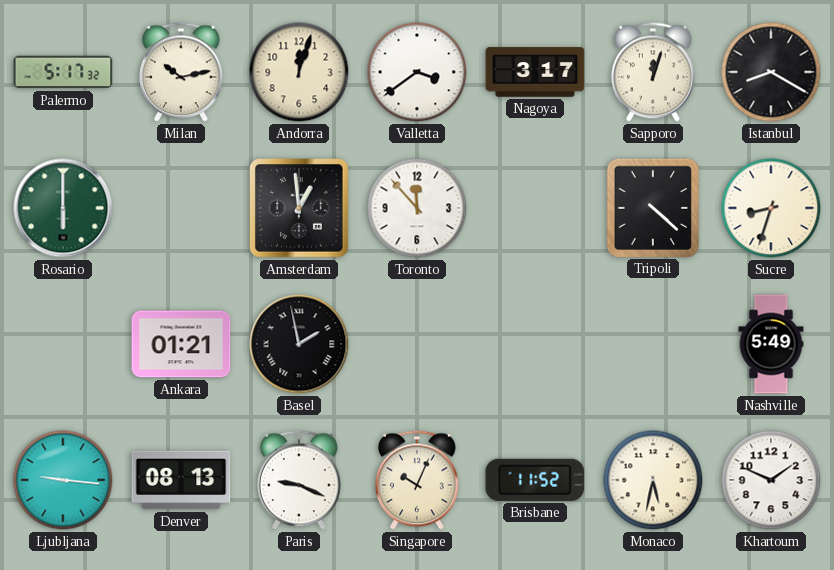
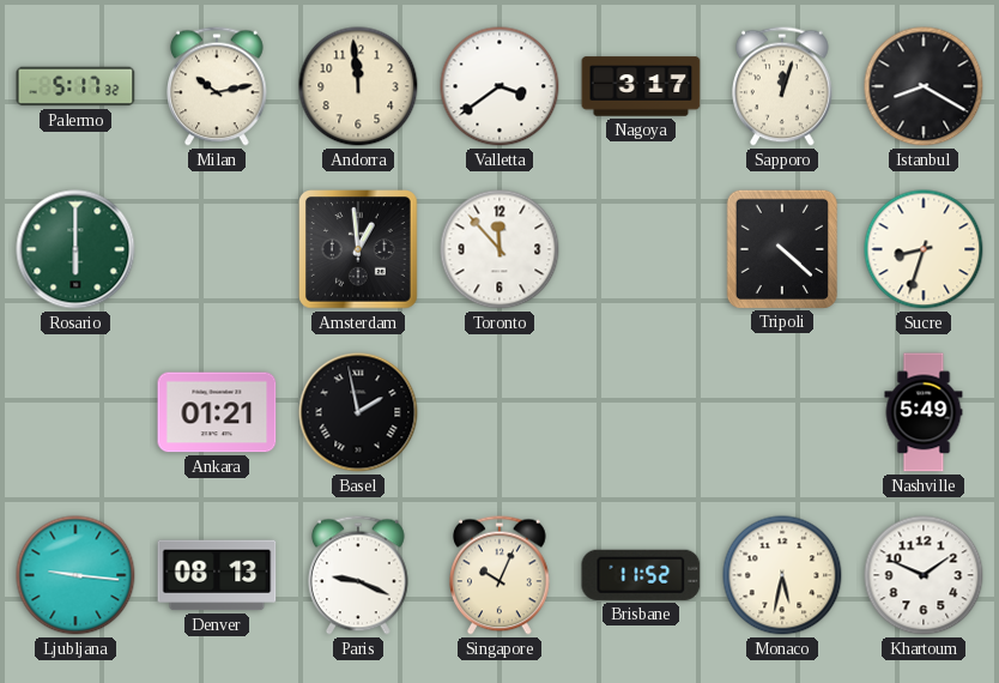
Andorra: 12:03 -> 11:59
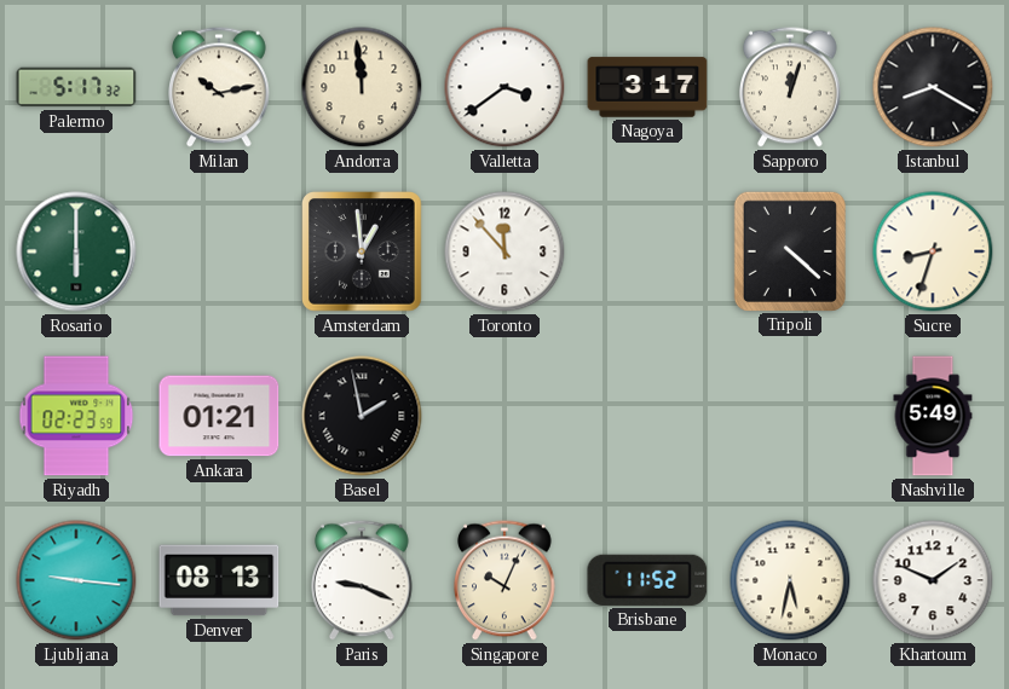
Riyadh: none -> 02:23
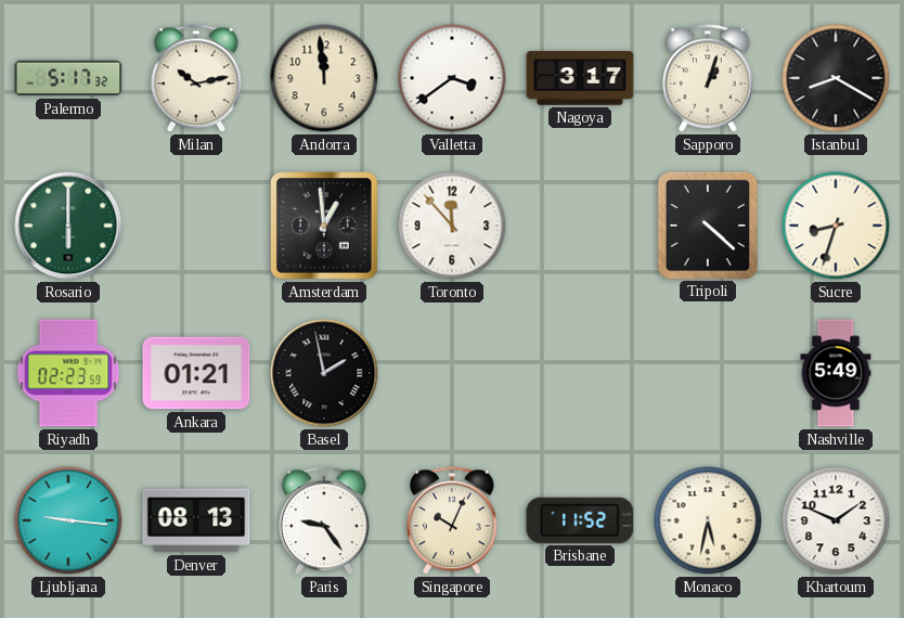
Sapporo: 12:03 -> 1:03
Paris: 9:19 -> 9:24
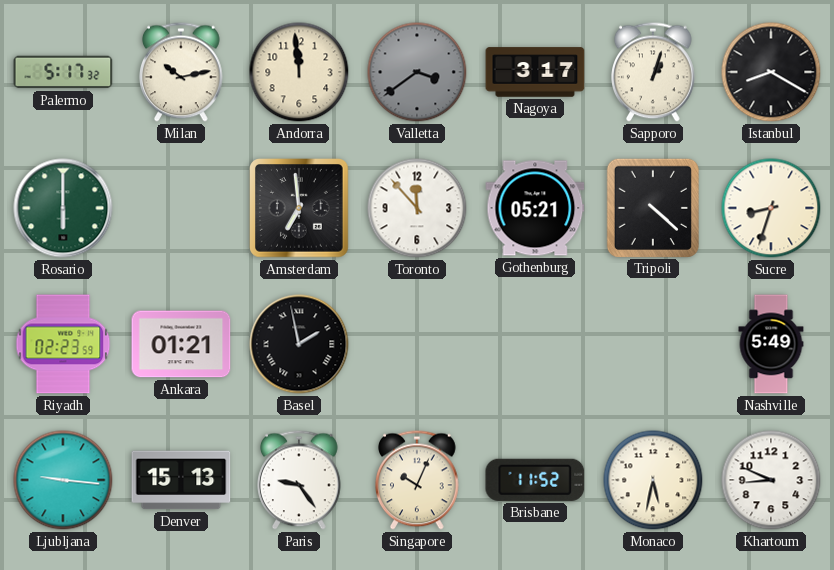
Valletta dial: white -> grey
Amsterdam: 12:59 -> 6:59
Gothenburg: none -> 05:21
Denver: 08:13 -> 15:13
Khartoum: 1:49 -> 8:49
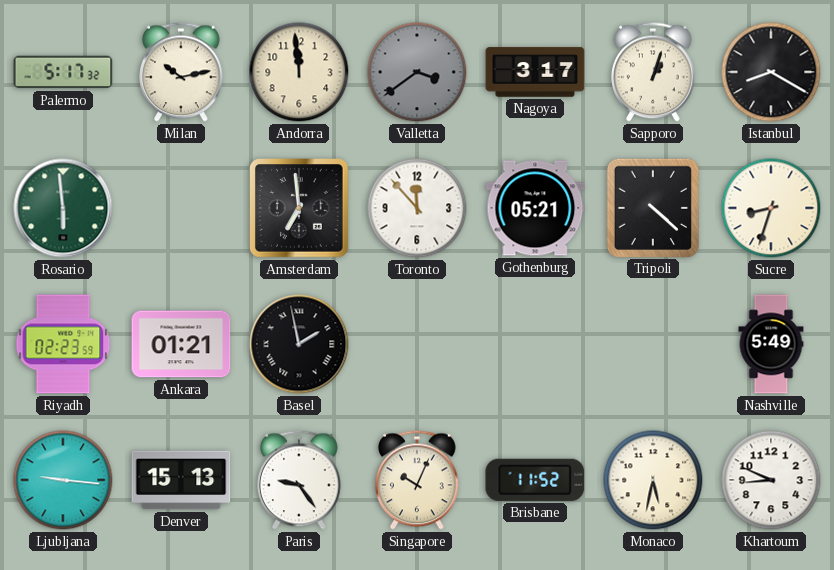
Rosario: 6:00 -> 5:59
